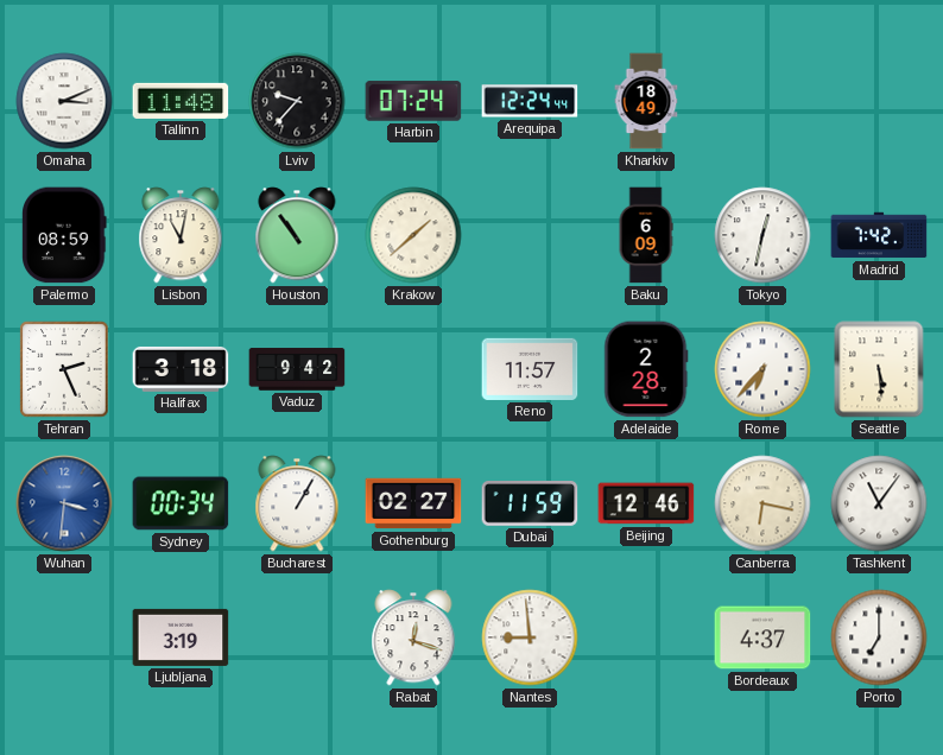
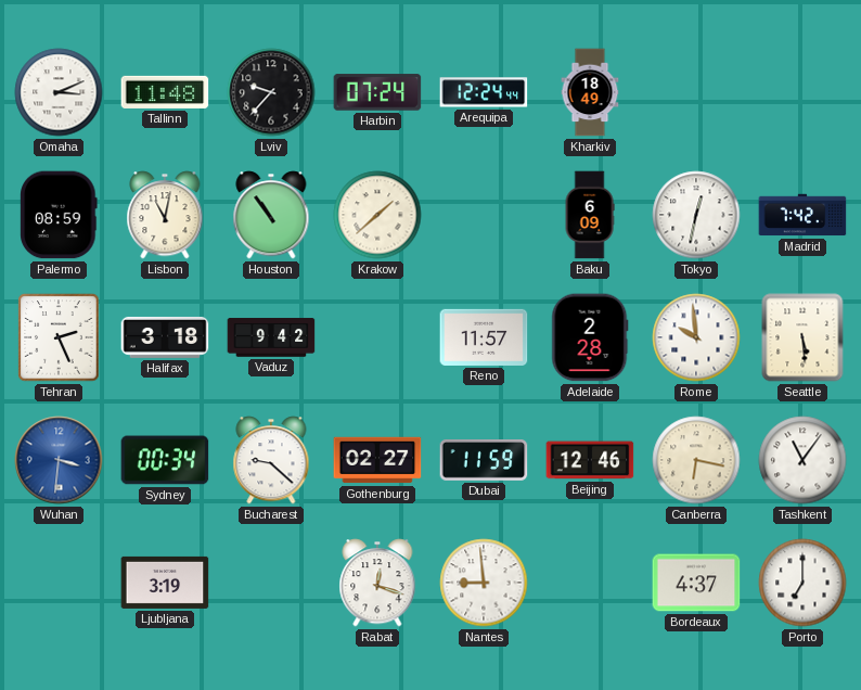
Rome: 6:37 -> 9:59
Bucharest: 1:05 -> 9:22
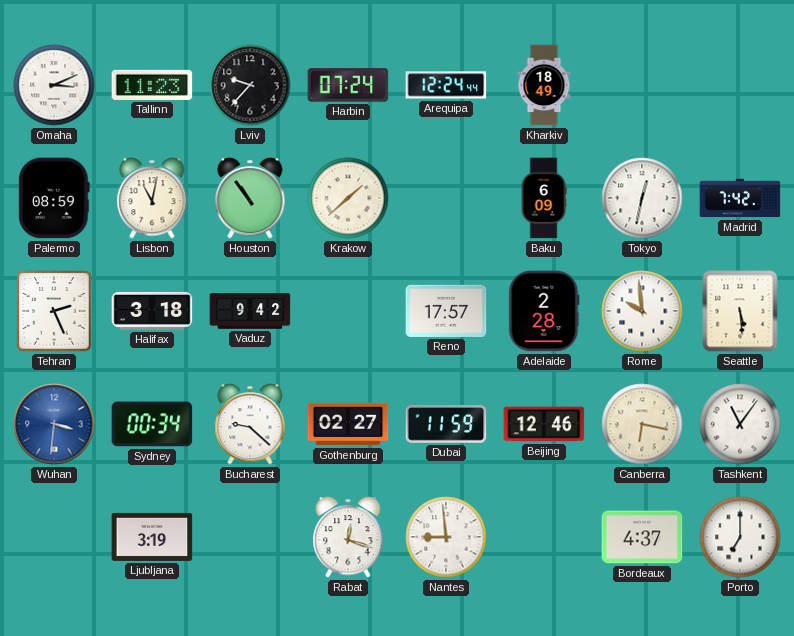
Tallinn: 11:48 -> 11:23
Reno: 11:57 -> 17:57
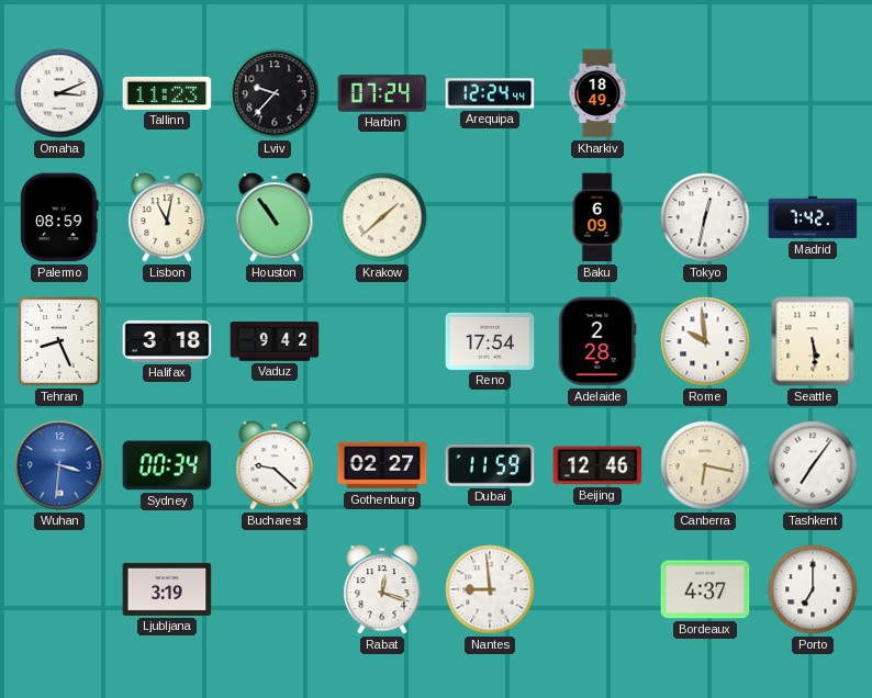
Tehran: 2:26 -> 8:26
Reno: 17:57 -> 17:54
Tashkent: 11:06 -> 7:06
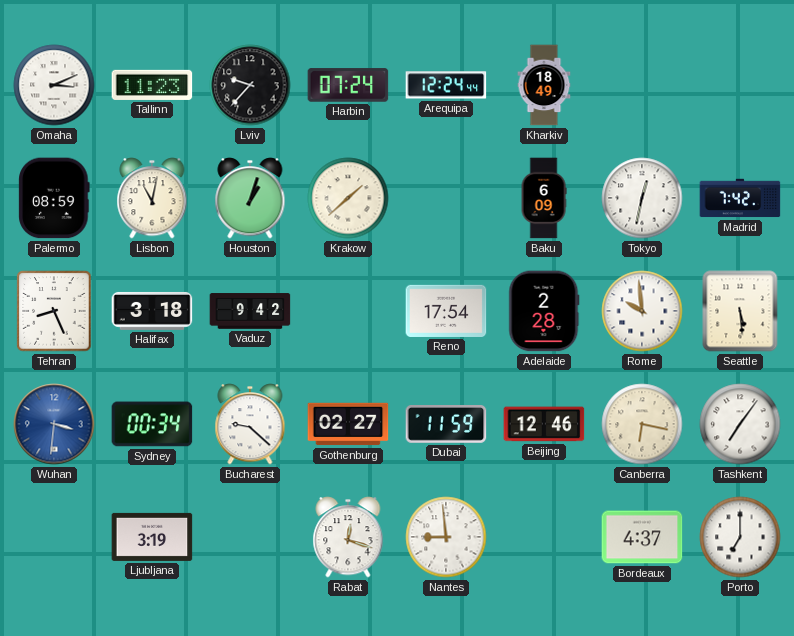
Houston: 10:54 -> 1:03
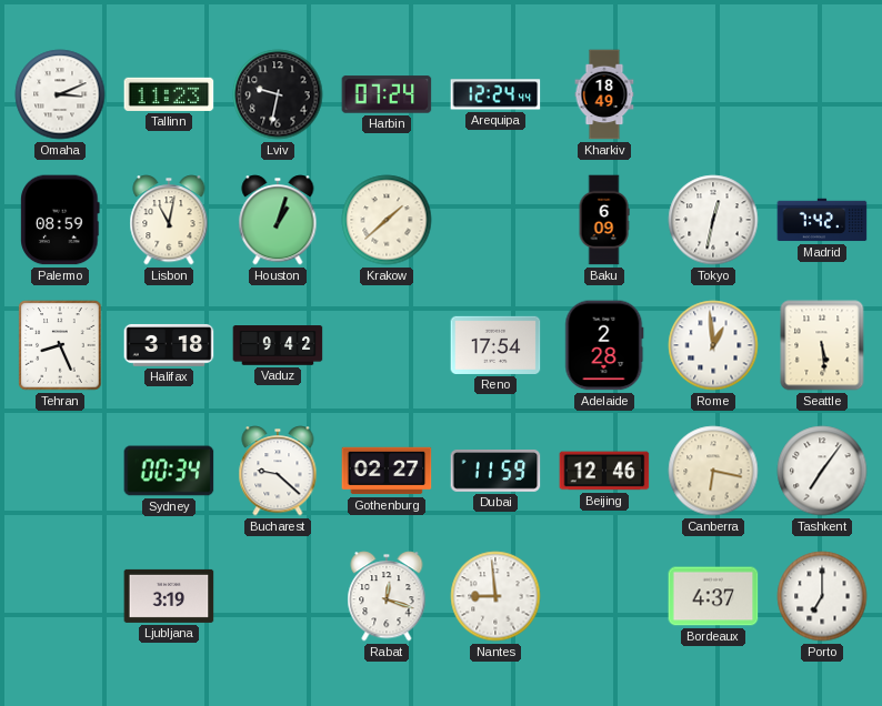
Lviv: 9:37 -> 9:32
Rome: 9:59 -> 12:59
Wuhan: 3:31 -> none
